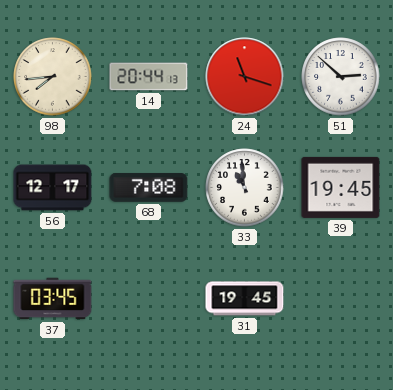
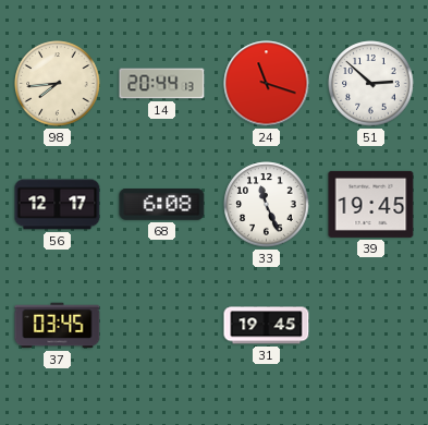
68: 7:08 -> 6:08
33: 10:59 -> 11:26
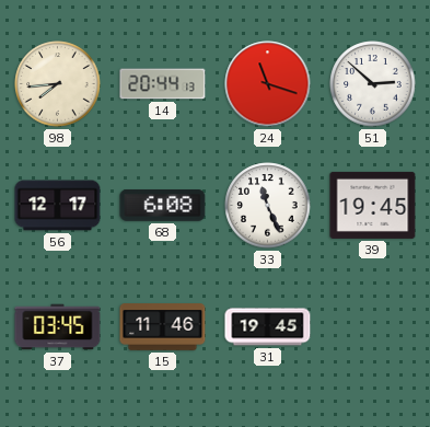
15: none -> 11:46
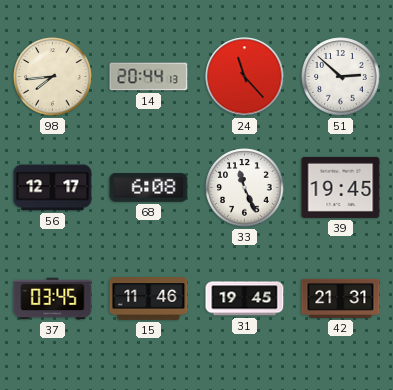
24: 11:18 -> 11:23
42: none -> 21:31
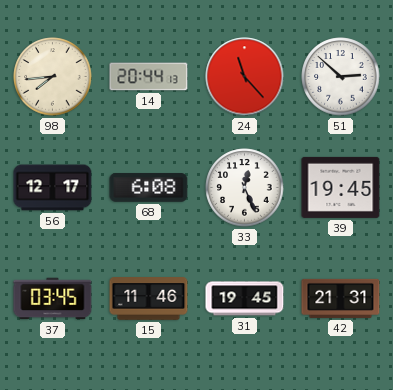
33: 11:26 -> 12:26
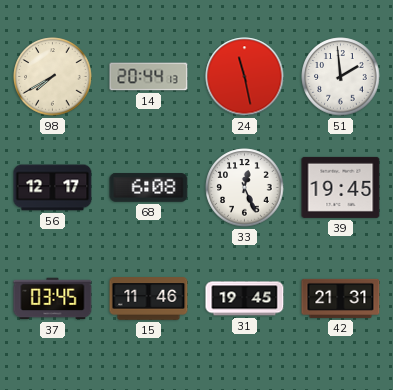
98: 7:44 -> 7:40
24: 11:23 -> 11:28
51: 2:52 -> 1:59
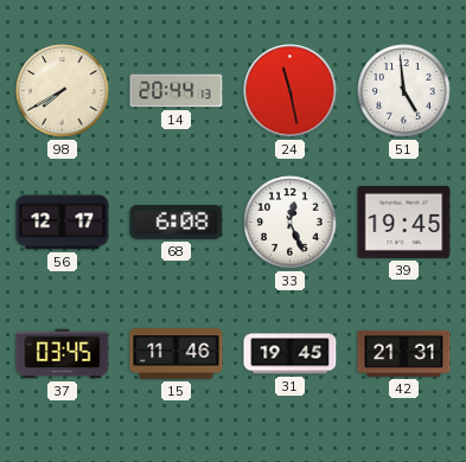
51: 1:59 -> 4:59
